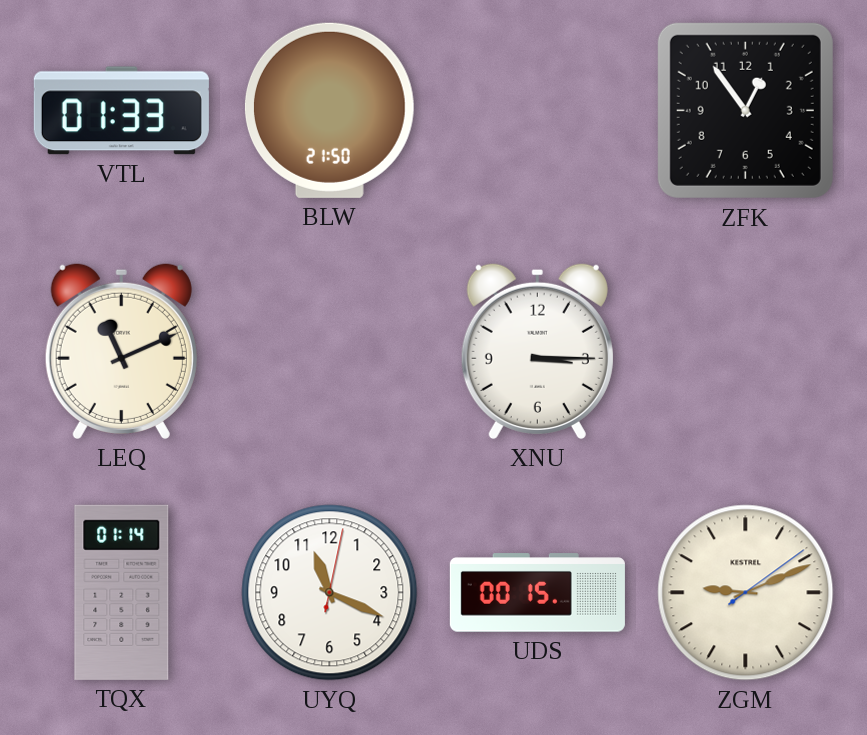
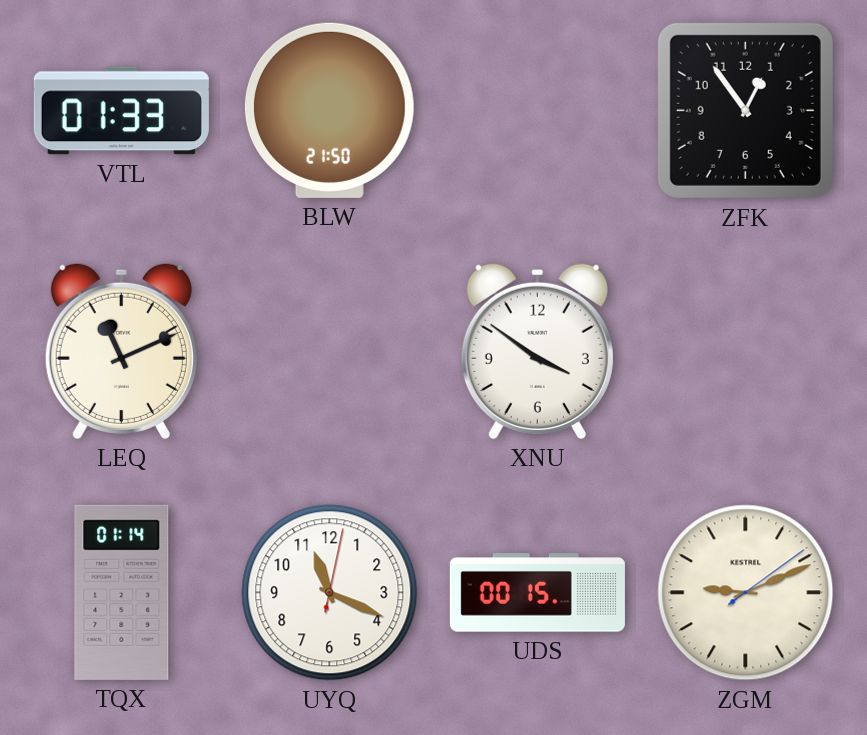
XNU: 3:15 -> 3:51
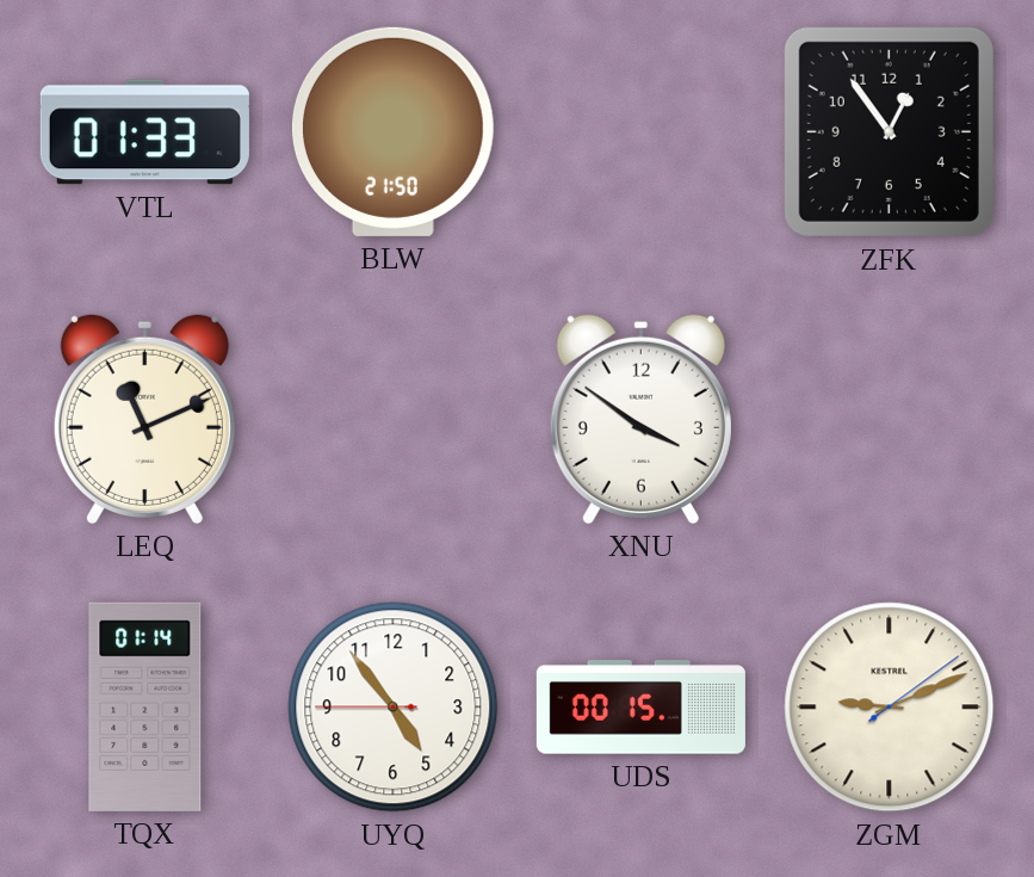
UYQ: 11:19 -> 4:53
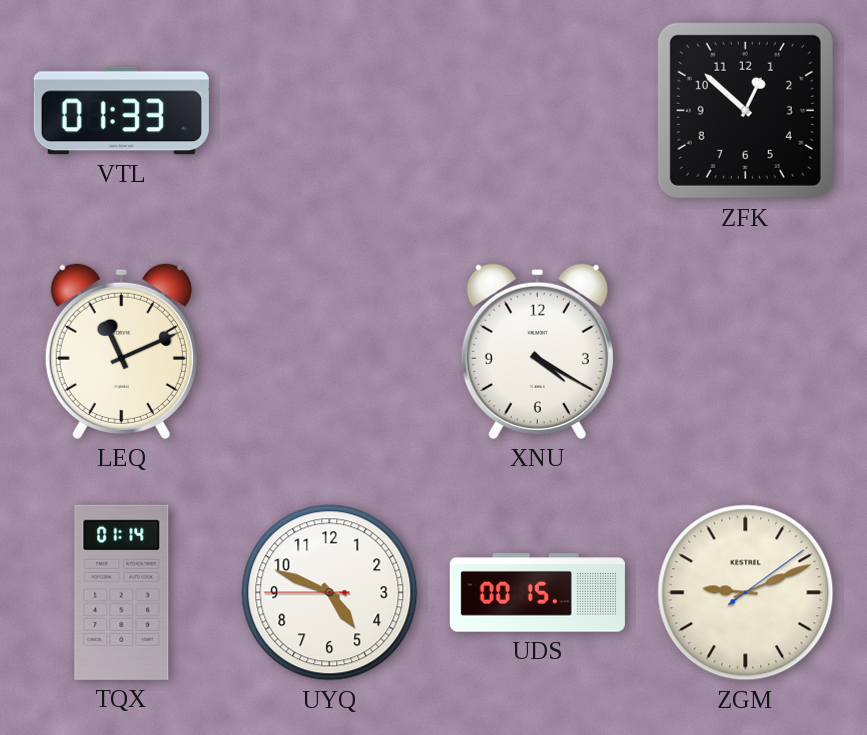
BLW: 21:50 -> none
ZFK: 12:54 -> 12:52
XNU: 3:51 -> 4:20
UYQ: 4:53 -> 4:48
